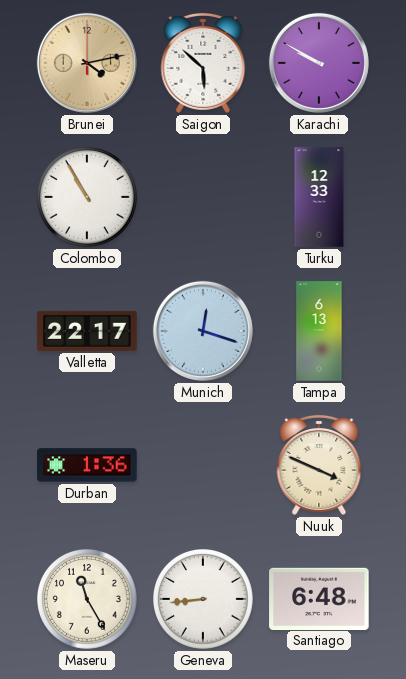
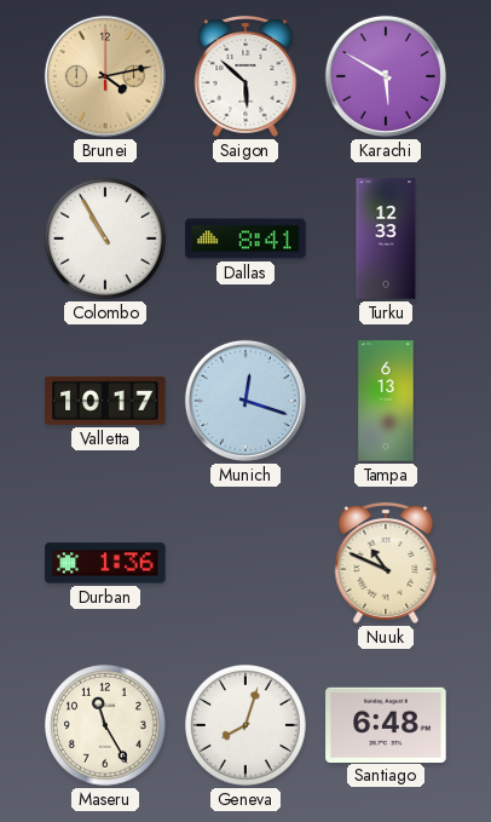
Karachi: 9:50 -> 5:50
Dallas: none -> 8:41
Valletta: 22:17 -> 10:17
Nuuk: 3:49 -> 10:49
Geneva: 8:44 -> 8:03
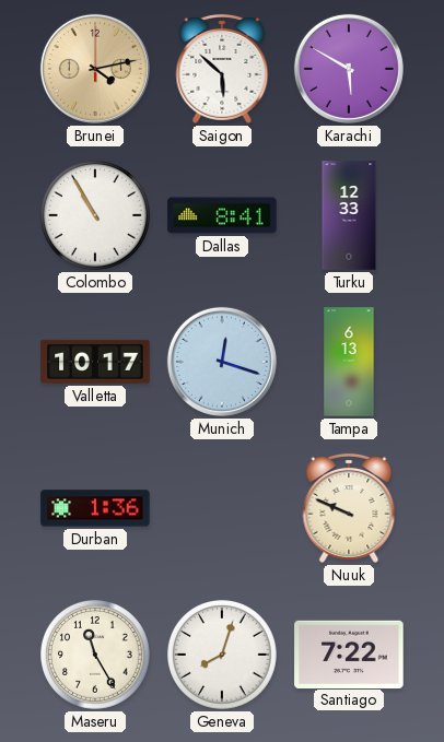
Nuuk: 10:49 -> 9:49
Santiago: 6:48 -> 7:22
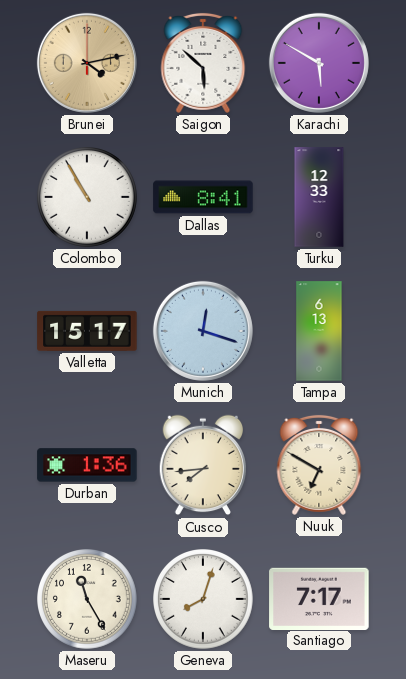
Valletta: 10:17 -> 15:17
Cusco: none -> 7:44
Nuuk: 9:49 -> 6:50
Santiago: 7:22 -> 7:17
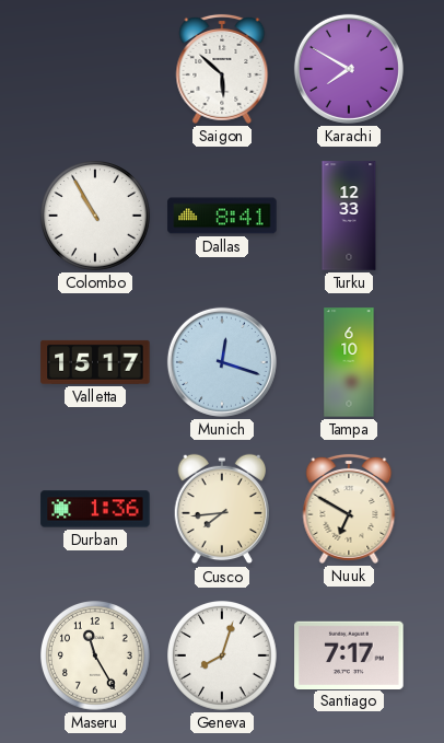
Brunei: 4:13 -> none
Karachi: 5:50 -> 7:50
Tampa: 6:13 -> 6:10
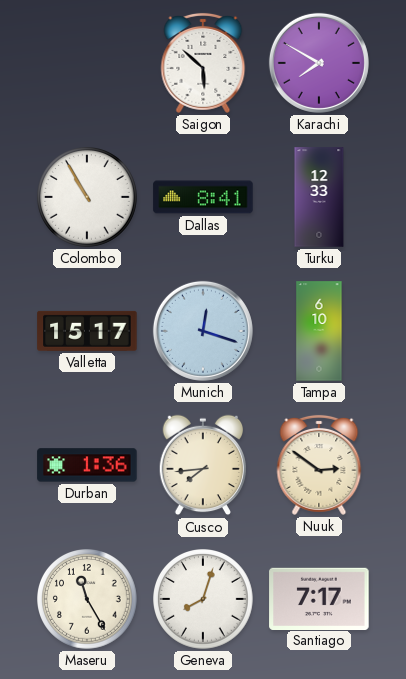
Nuuk: 6:50 -> 2:51
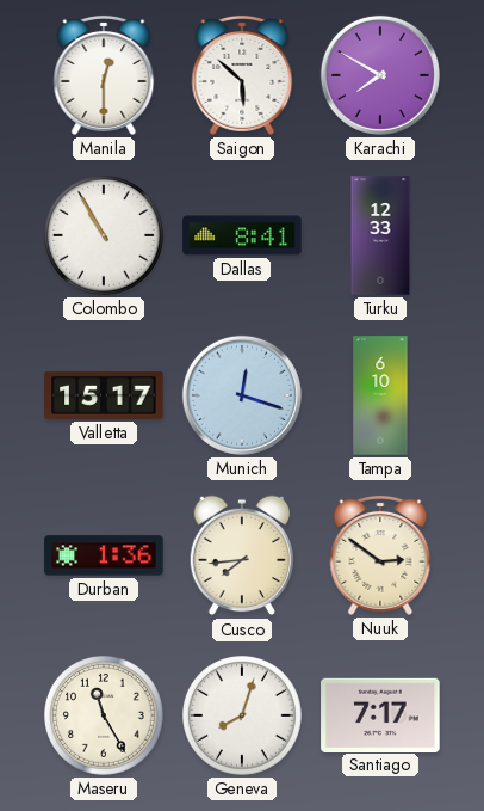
Manila: none -> 12:30
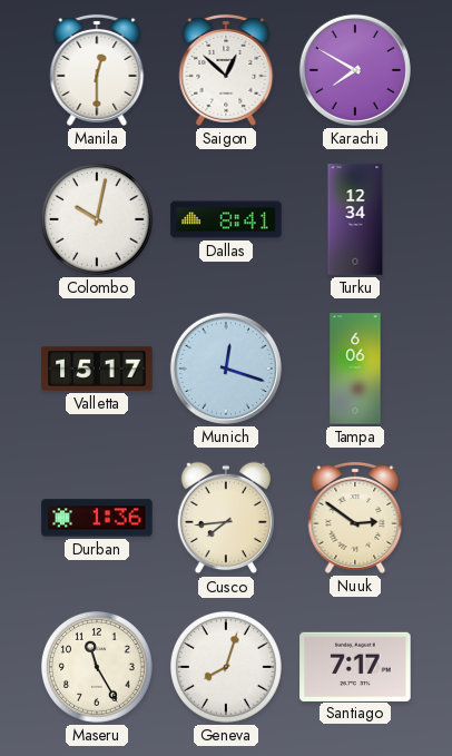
Saigon: 5:52 -> 12:52
Colombo: 10:55 -> 10:02
Turku: 12:33 -> 12:34
Tampa: 6:10 -> 6:06
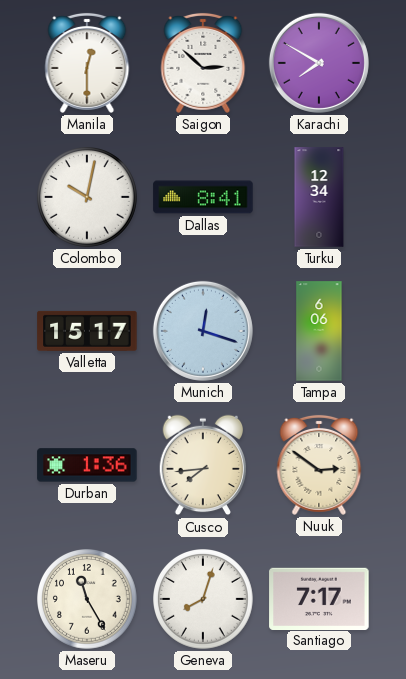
Saigon: 12:52 -> 2:52
